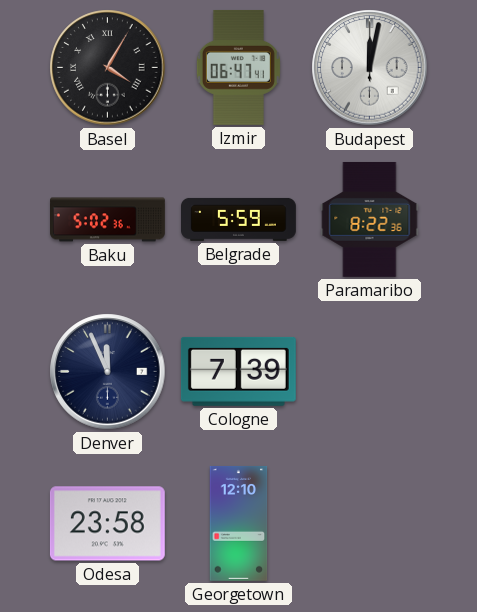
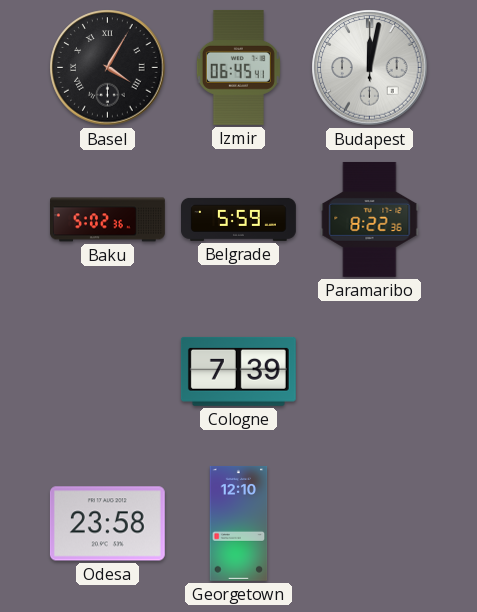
Izmir: 06:47 -> 06:45
Denver: 11:56 -> none
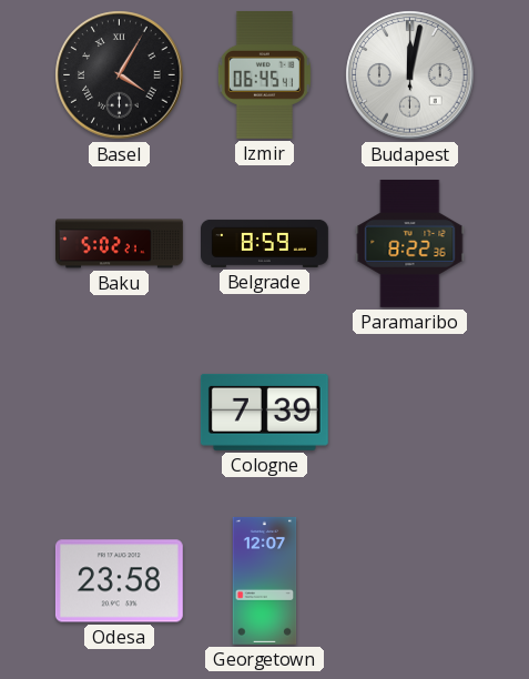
Baku: 5:02:36 -> 5:02:21
Belgrade: 5:59 -> 8:59
Georgetown: 12:10 -> 12:07
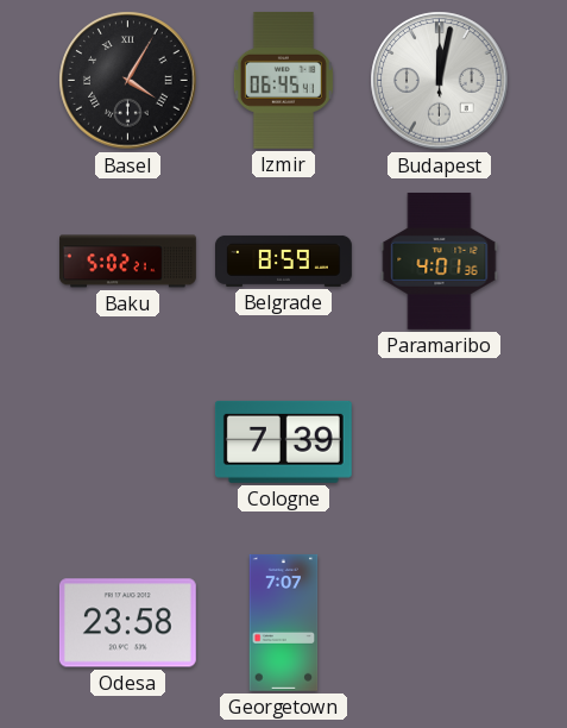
Paramaribo: 8:22 -> 4:01
Georgetown: 12:07 -> 7:07
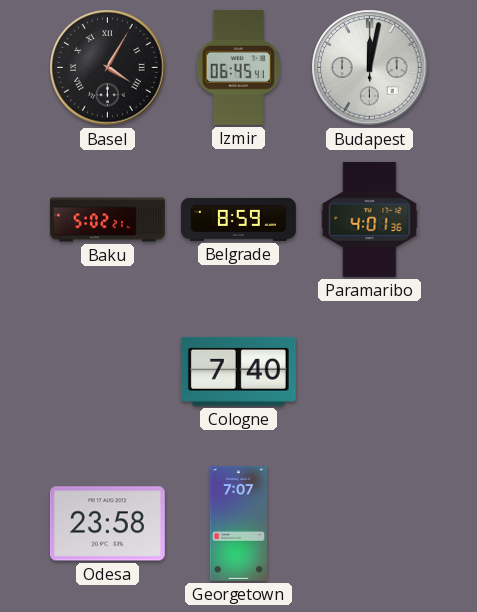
Cologne: 7:39 -> 7:40
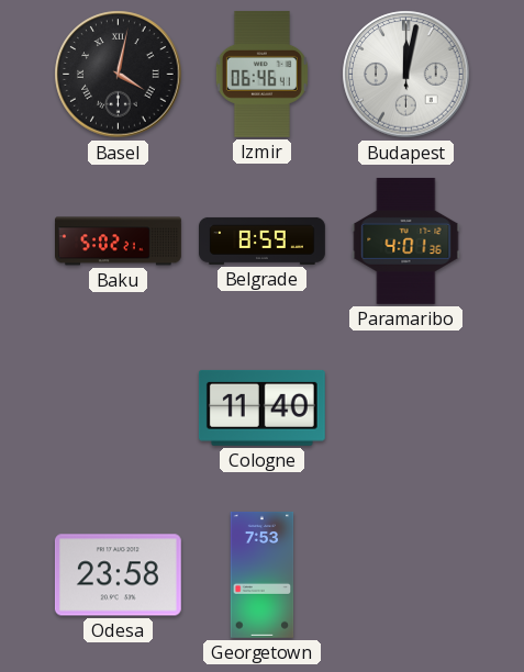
Basel: 4:05 -> 4:02
Izmir: 06:45 -> 06:46
Cologne: 7:40 -> 11:40
Georgetown: 7:07 -> 7:53
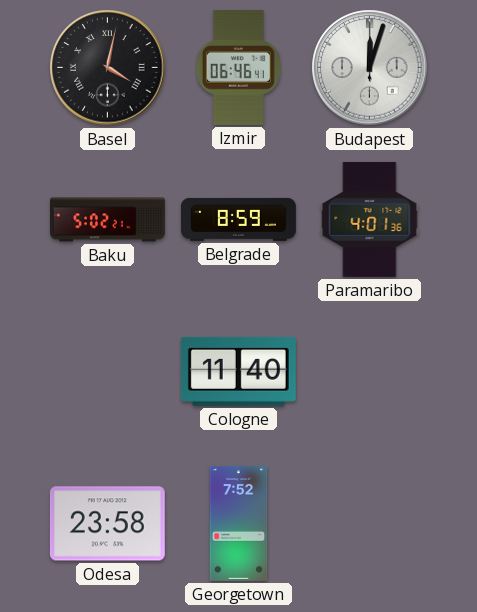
Budapest: 12:02 -> 12:03
Georgetown: 7:53 -> 7:52
